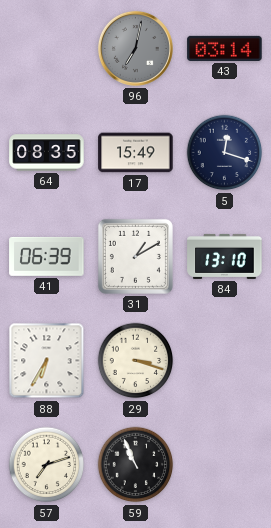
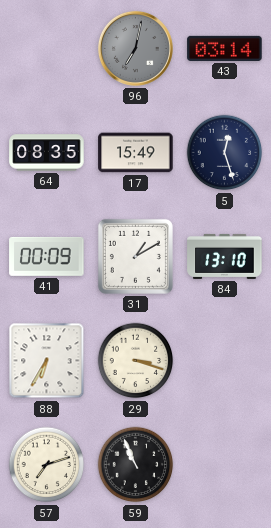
5: 12:18 -> 12:27
41: 06:39 -> 00:09
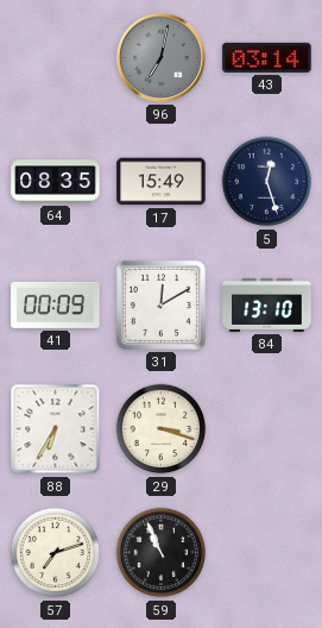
31: 1:10 -> 12:10
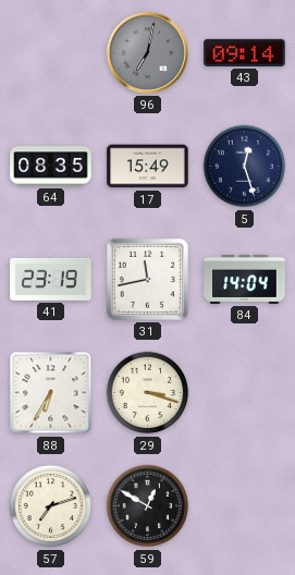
43: 03:14 -> 09:14
41: 00:09 -> 23:19
31: 12:10 -> 11:43
84: 13:10 -> 14:04
59: 10:56 -> 12:50
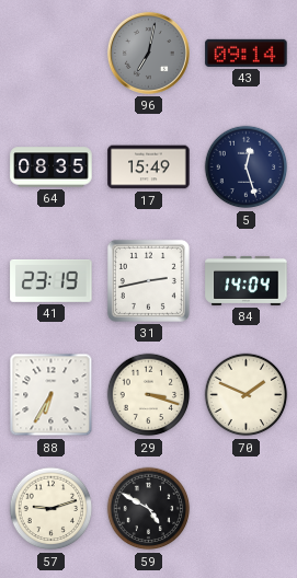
31: 11:43 -> 2:43
70: none -> 1:49
57: 7:12 -> 9:12
59: 12:50 -> 4:50
